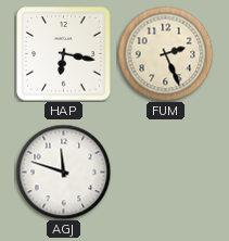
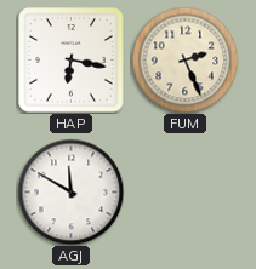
AGJ: 11:48 -> 11:50
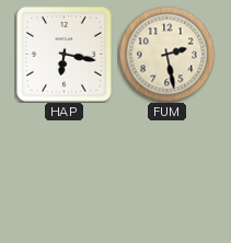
FUM: 2:26 -> 2:28
AGJ: 11:50 -> none
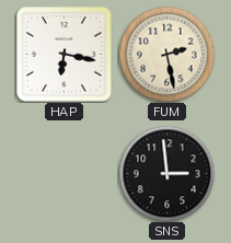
SNS: none -> 2:59
